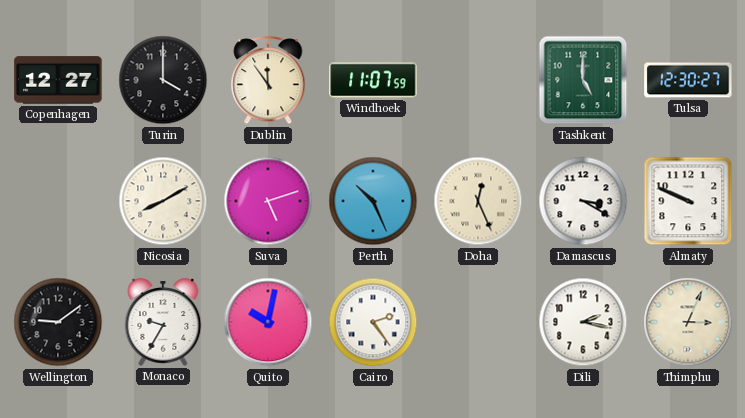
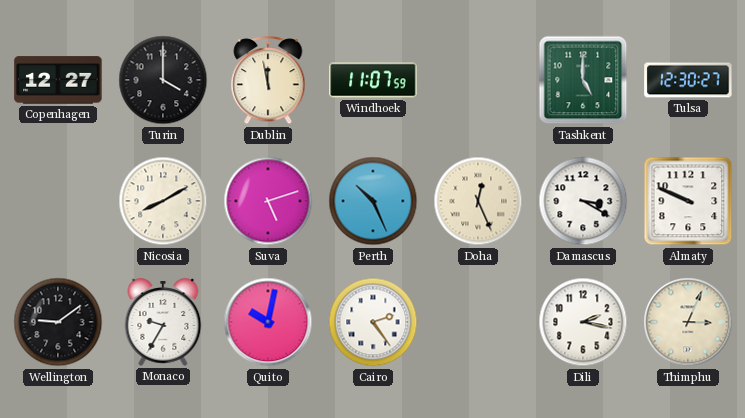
Dublin: 11:54 -> 11:58
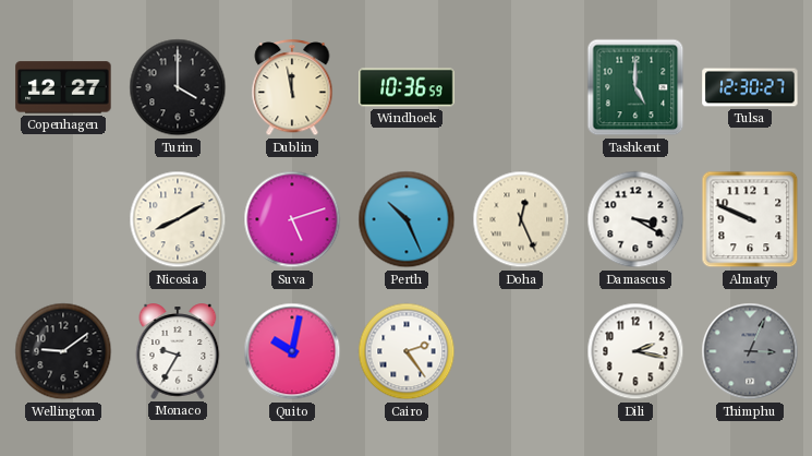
Windhoek: 11:07 -> 10:36
Thimphu dial: cream -> grey
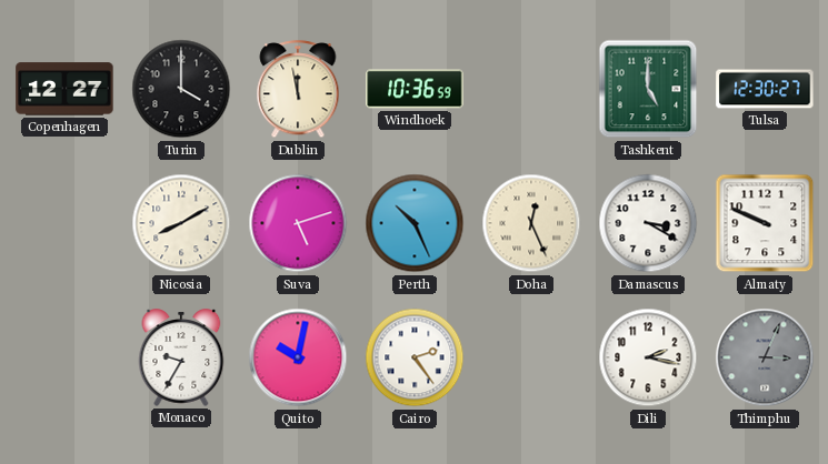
Wellington: 9:09 -> none
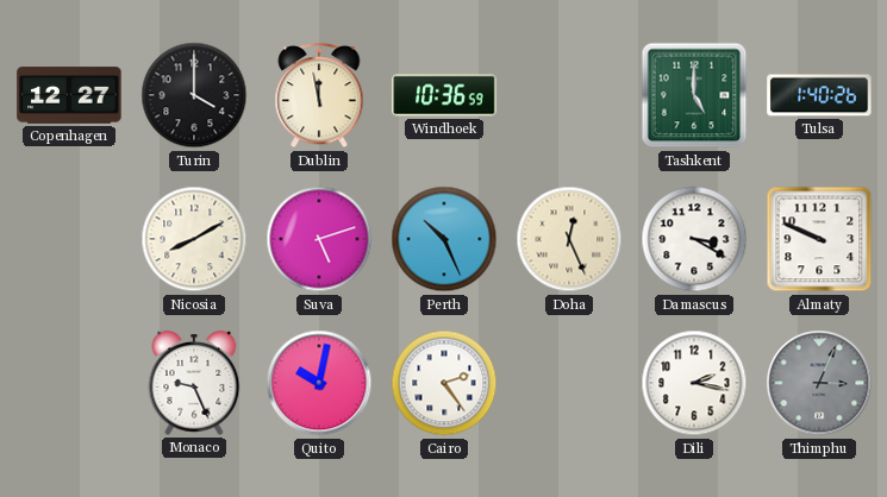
Tulsa: 12:30 -> 1:40
Monaco: 9:35 -> 9:26
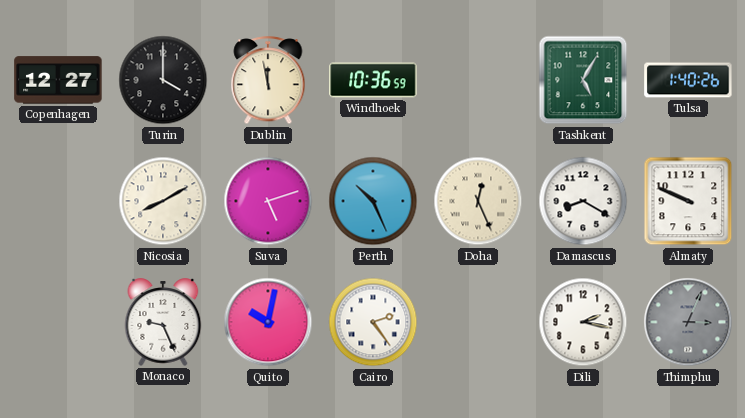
Tashkent: 5:00 -> 5:05
Damascus: 3:20 -> 8:20
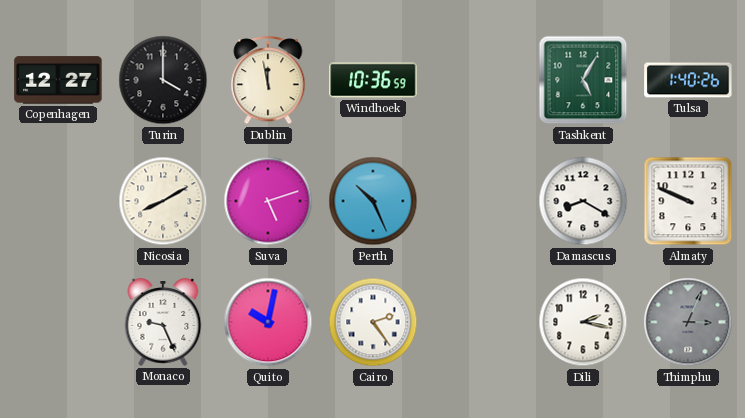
Doha: 12:26 -> none
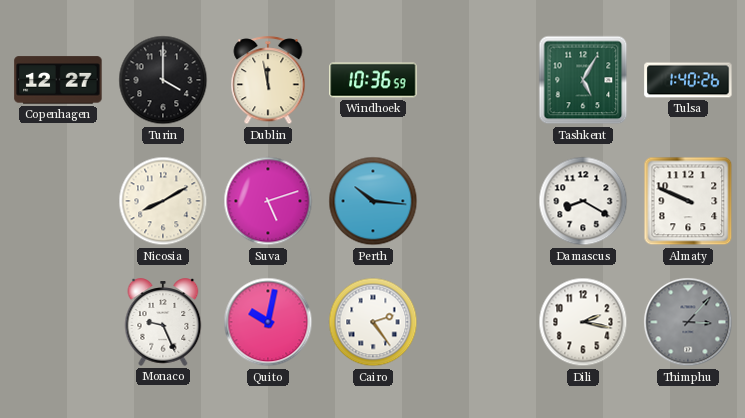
Perth: 10:26 -> 10:16
Thimphu: 3:04 -> 3:07
